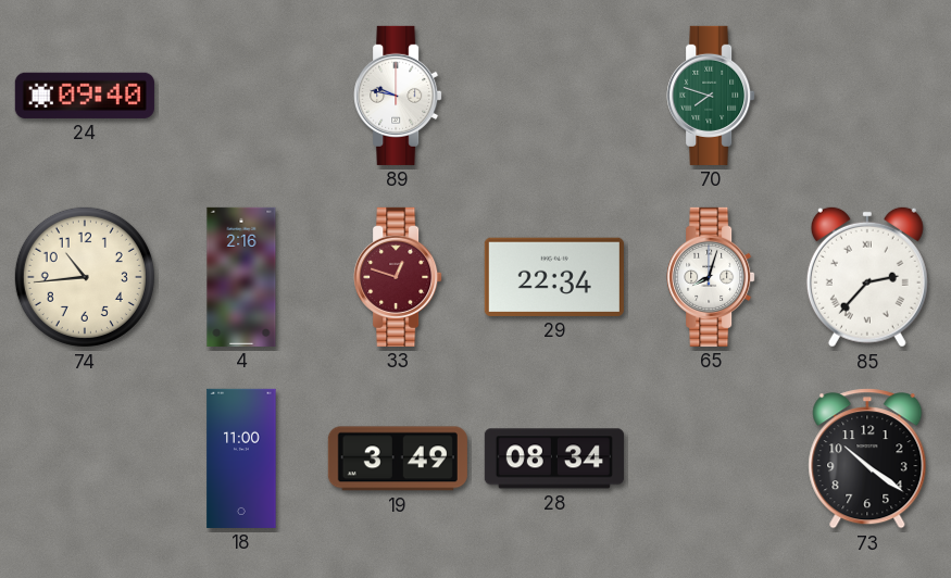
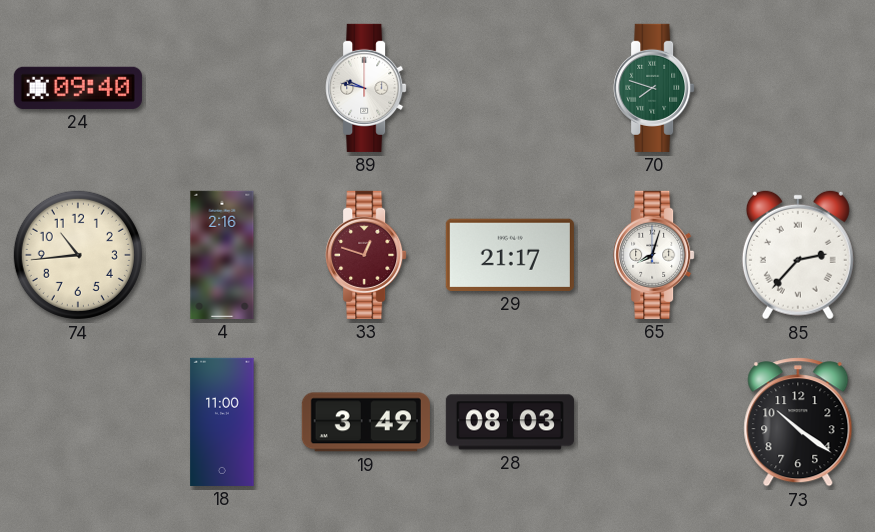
29: 22:34 -> 21:17
28: 08:34 -> 08:03
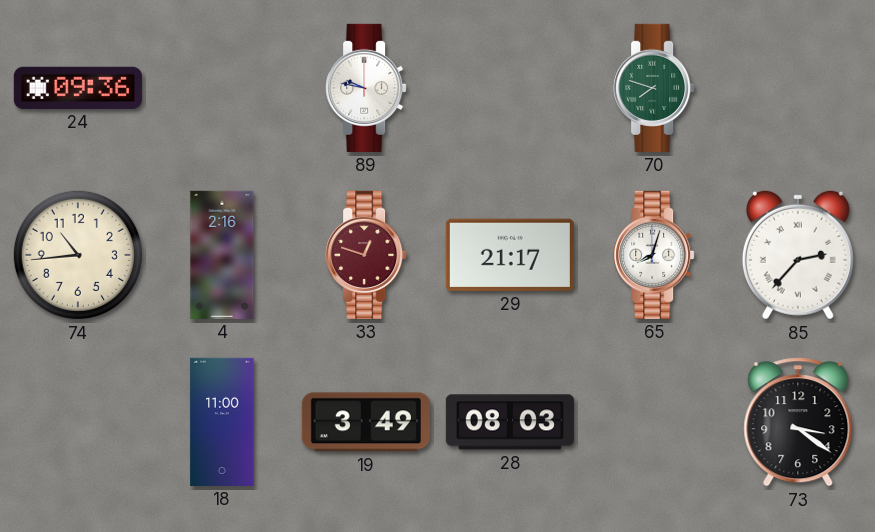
24: 09:40 -> 09:36
73: 10:21 -> 3:21
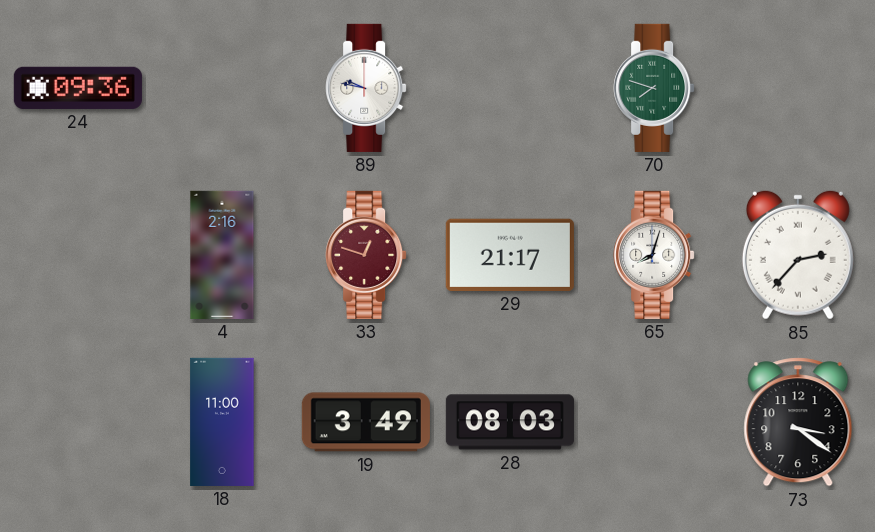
74: 10:44 -> none
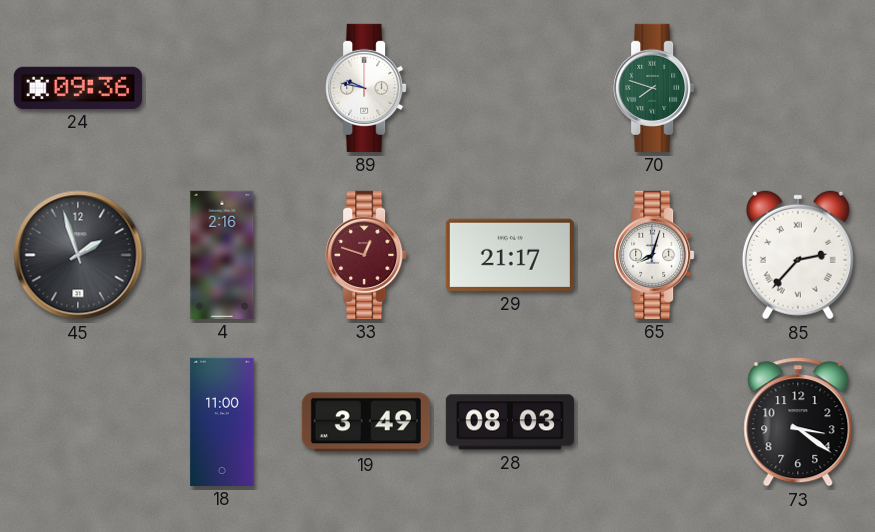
45: none -> 1:57
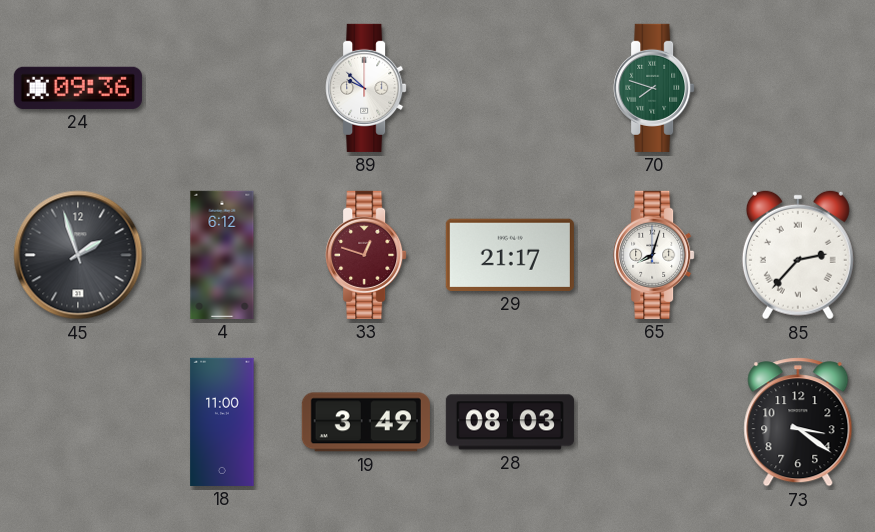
89: 9:47 -> 9:52
4: 2:16 -> 6:12
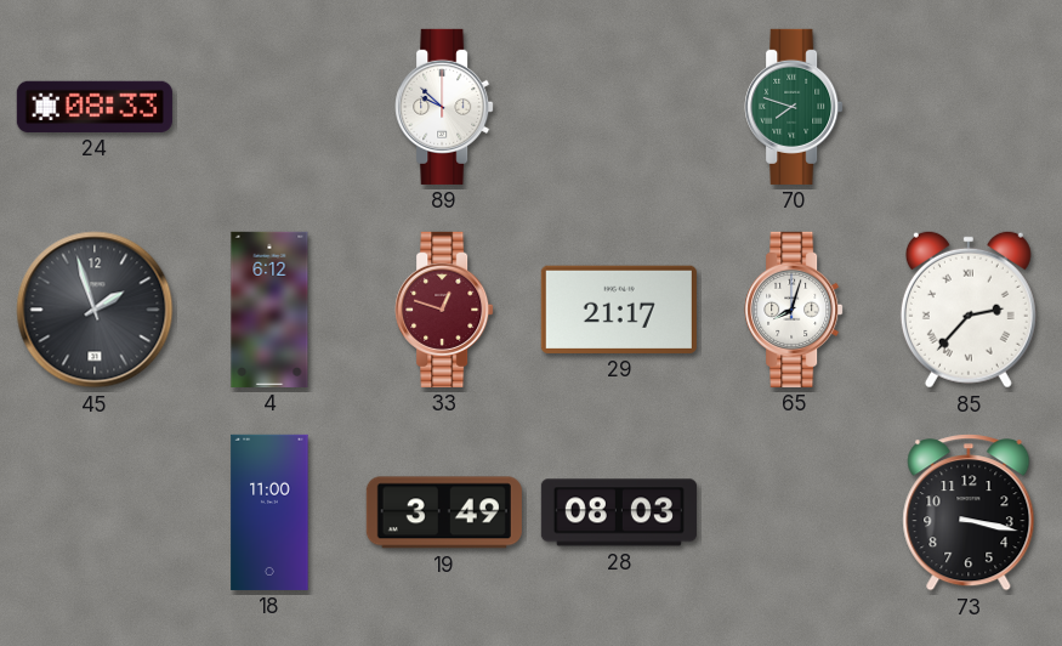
24: 09:36 -> 08:33
73: 3:21 -> 3:17
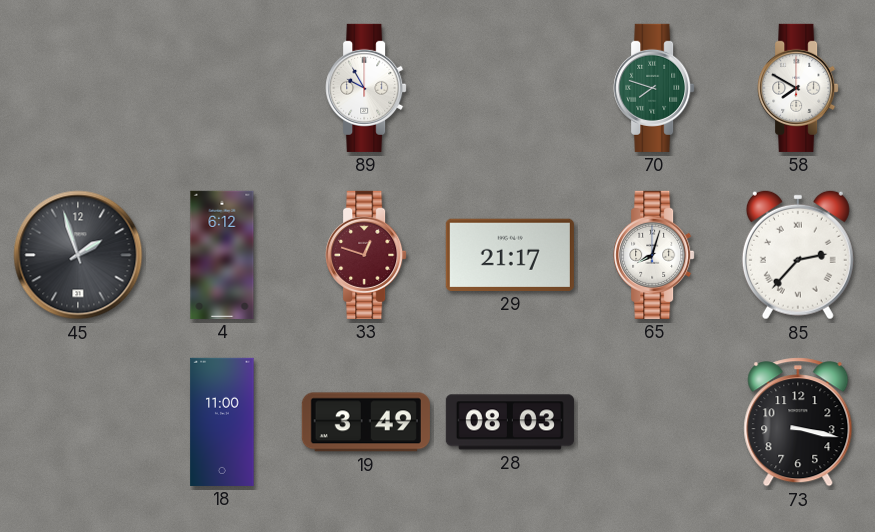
24: 08:33 -> none
89: 9:52 -> 9:55
58: none -> 7:50
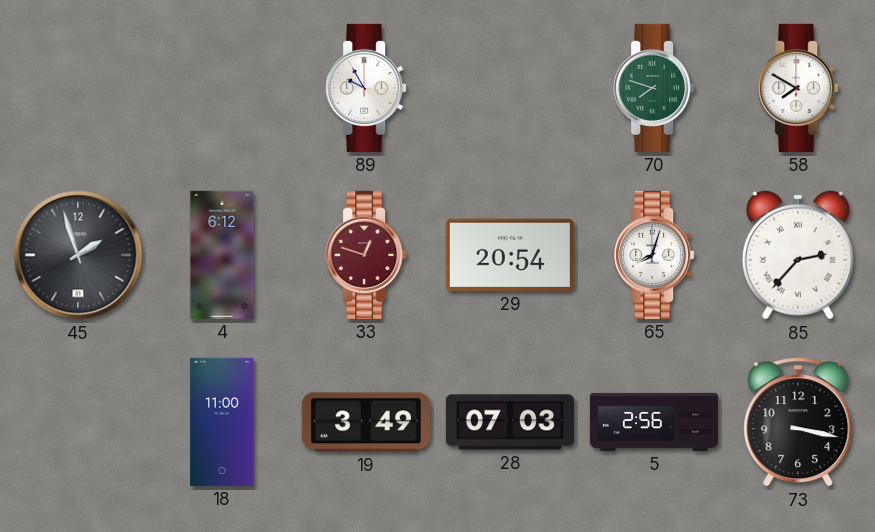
29: 21:17 -> 20:54
28: 08:03 -> 07:03
5: none -> 2:56
